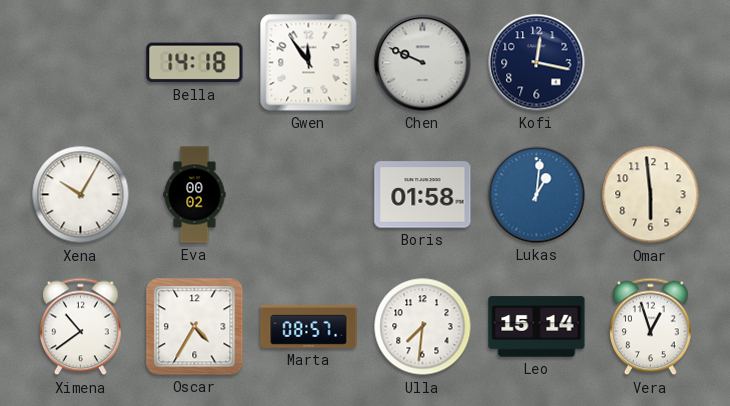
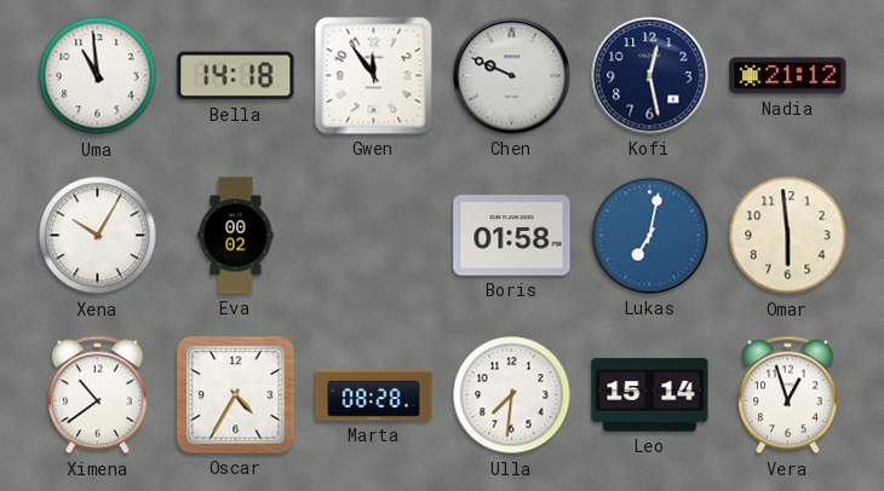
Uma: none -> 10:59
Kofi: 12:17 -> 12:28
Nadia: none -> 21:12
Lukas: 1:01 -> 7:02
Marta: 08:57 -> 08:28
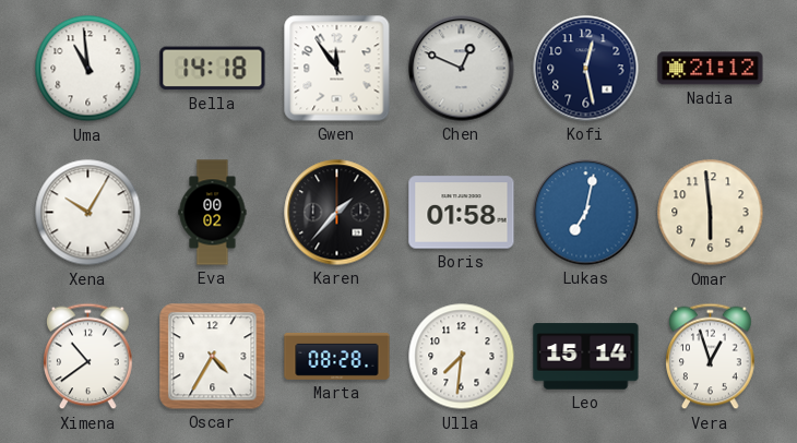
Chen: 9:49 -> 12:49
Karen: none -> 1:37
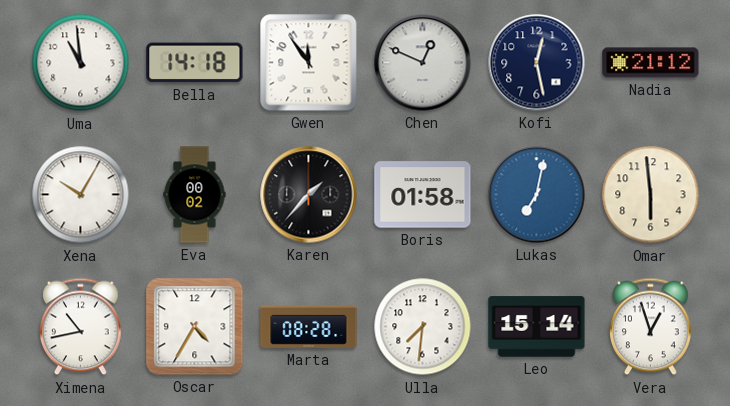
Ximena: 10:39 -> 10:43
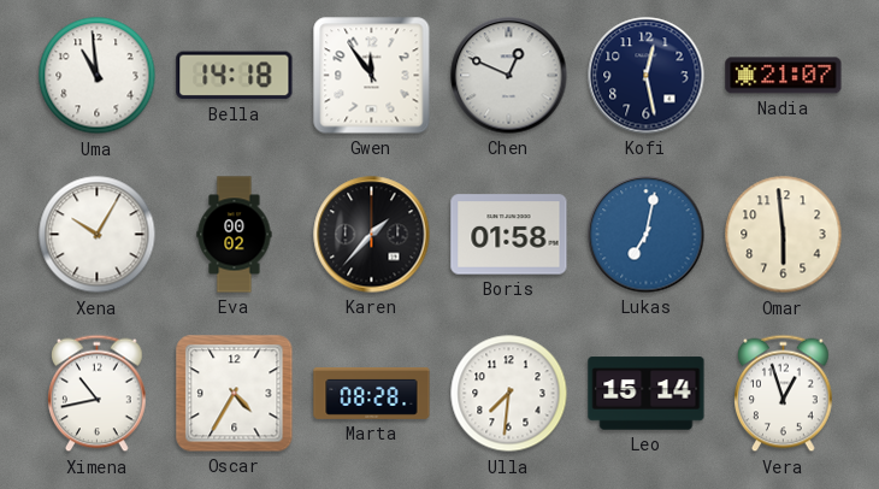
Nadia: 21:12 -> 21:07
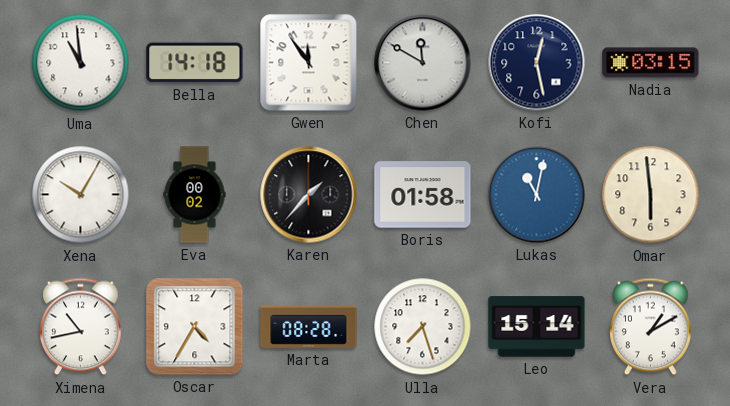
Chen: 12:49 -> 11:50
Nadia: 21:07 -> 03:15
Lukas: 7:02 -> 11:02
Ulla: 7:31 -> 7:27
Vera: 12:57 -> 1:10
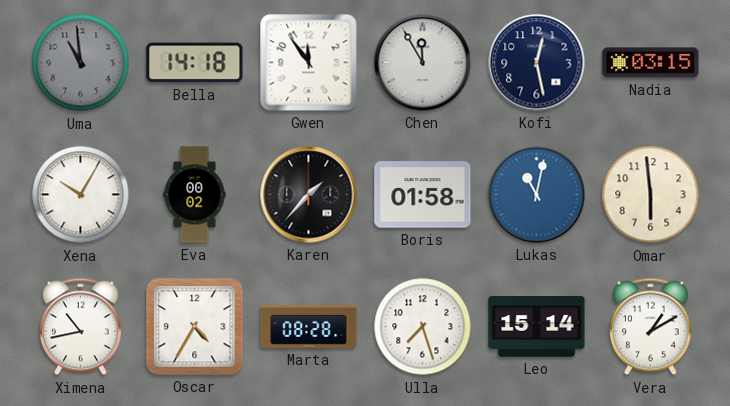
Uma dial: white -> grey
Chen: 11:50 -> 11:55
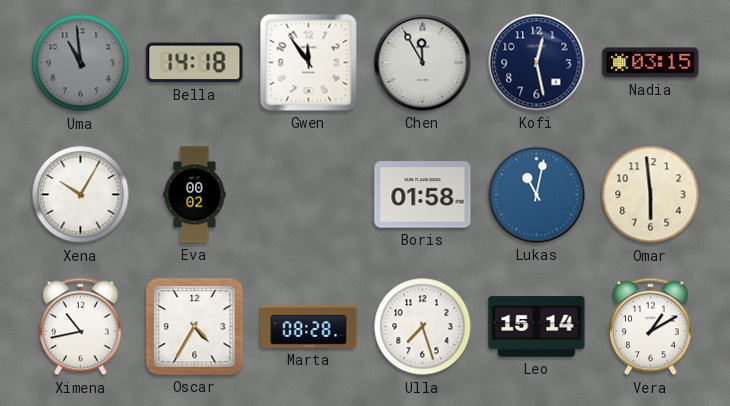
Karen: 1:37 -> none
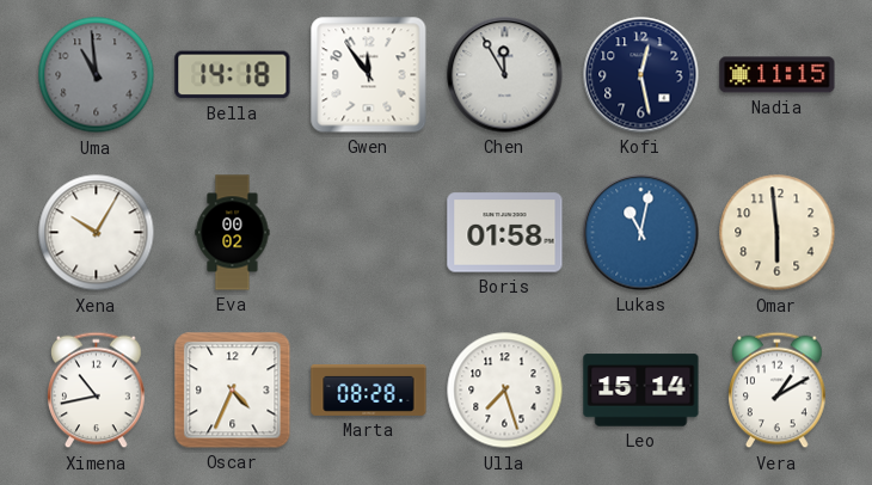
Nadia: 03:15 -> 11:15
Oscar: 4:35 -> 4:34
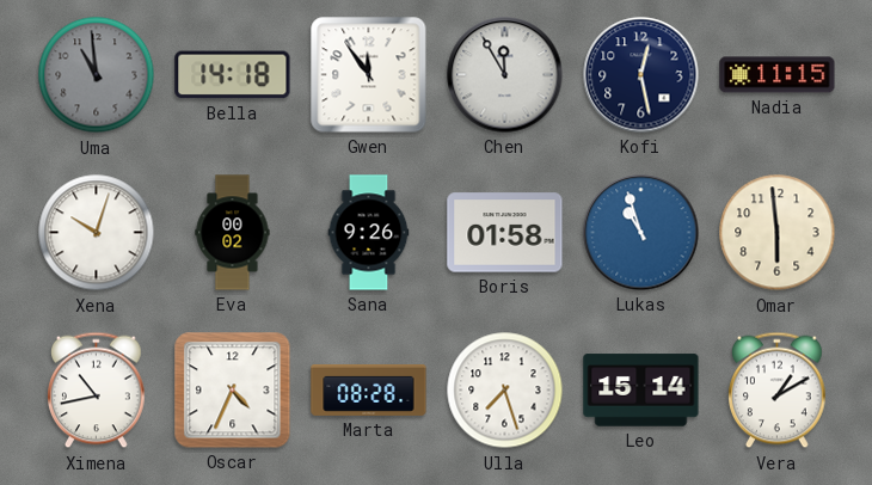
Xena: 10:05 -> 10:03
Sana: none -> 9:26
Lukas: 11:02 -> 10:57
